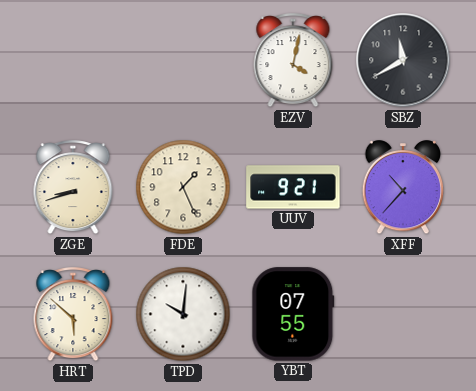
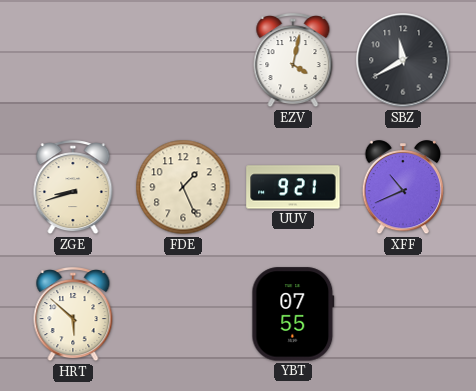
XFF: 10:37 -> 10:41
TPD: 10:01 -> none
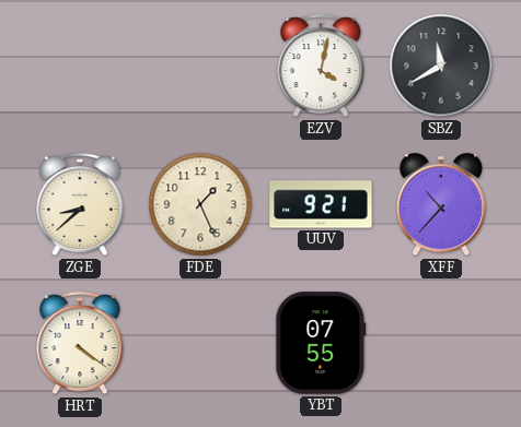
ZGE: 8:42 -> 8:38
XFF: 10:41 -> 10:37
HRT: 5:52 -> 4:21
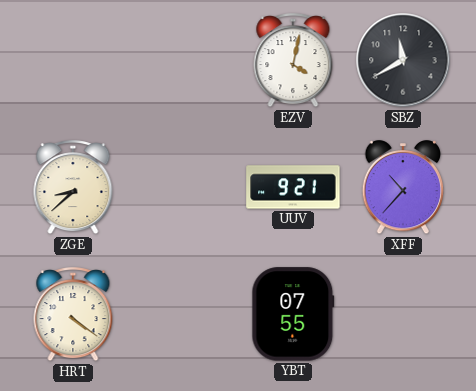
FDE: 1:26 -> none
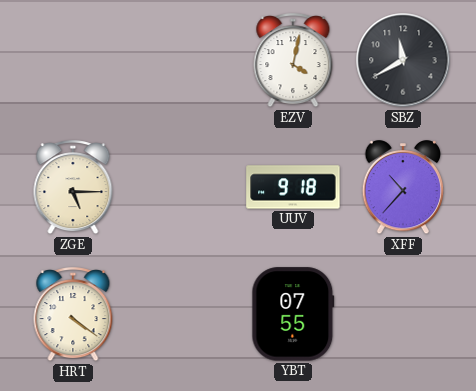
ZGE: 8:38 -> 5:15
UUV: 9:21 -> 9:18
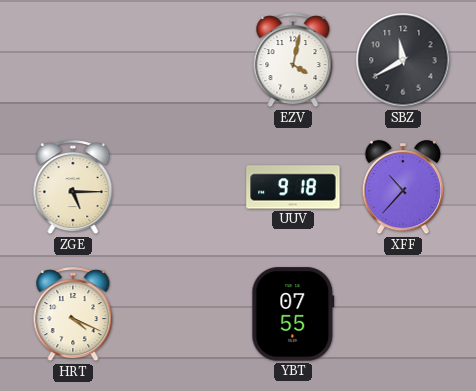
HRT: 4:21 -> 4:19
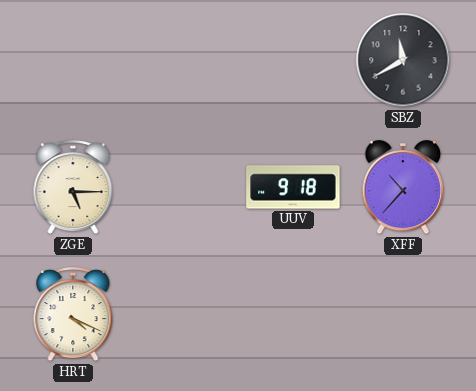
EZV: 4:02 -> none
YBT: 07:55 -> none
